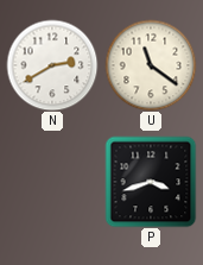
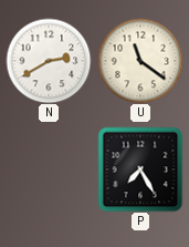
P: 3:42 -> 7:25
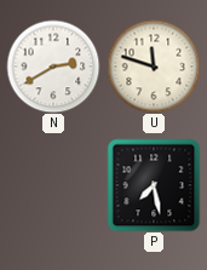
U: 11:21 -> 11:48
P: 7:25 -> 7:28
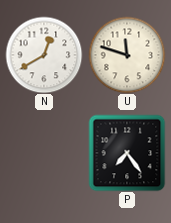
N: 2:40 -> 12:40
P: 7:28 -> 7:24
